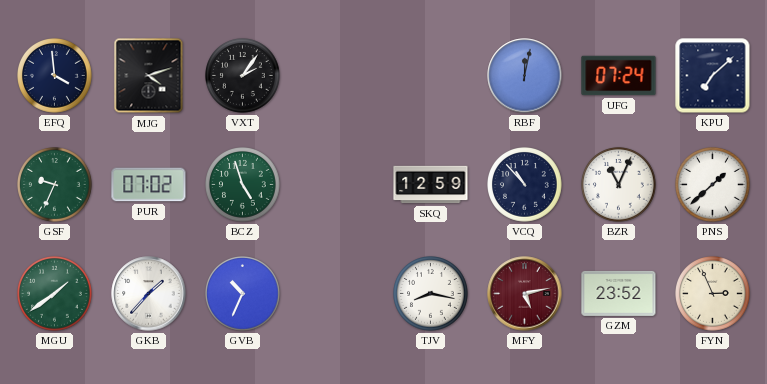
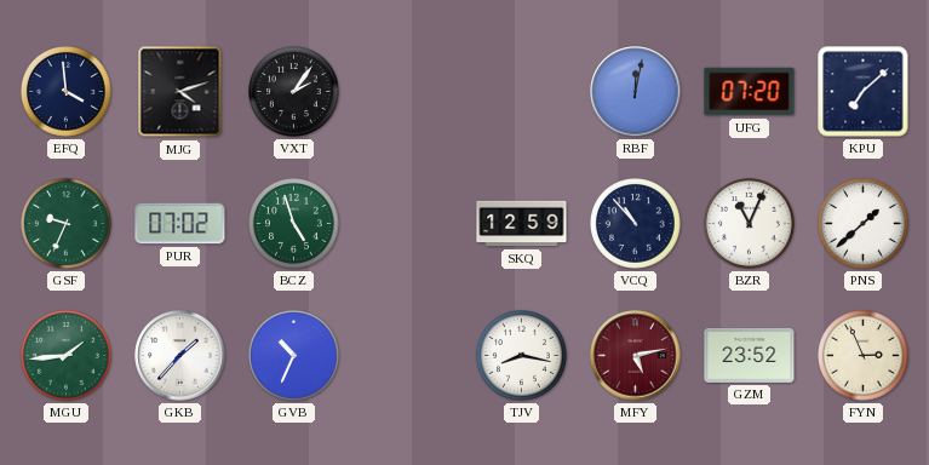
UFG: 07:24 -> 07:20
MGU: 1:39 -> 1:44
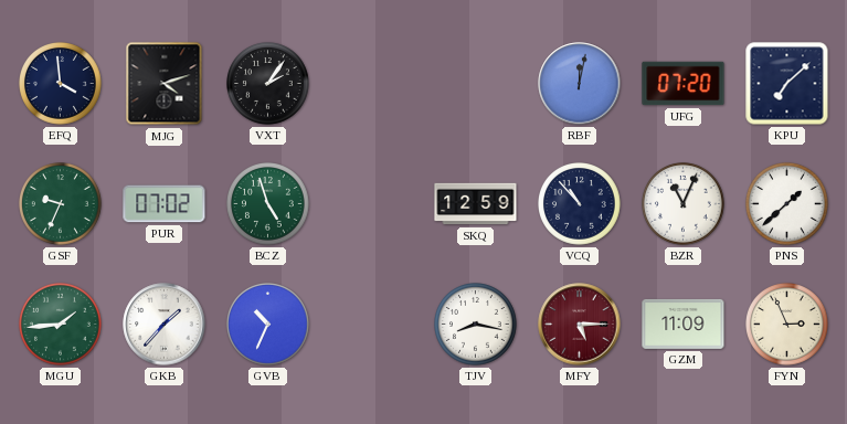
MFY: 5:13 -> 5:15
GZM: 23:52 -> 11:09
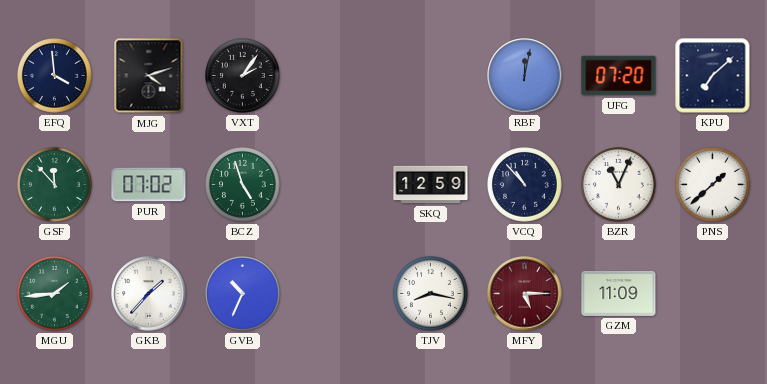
GSF: 9:34 -> 11:53
FYN: 2:56 -> none
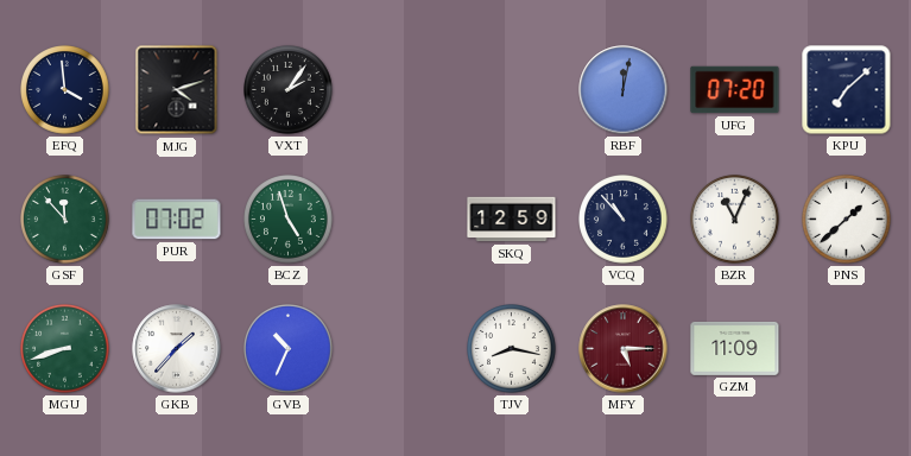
MGU: 1:44 -> 8:42
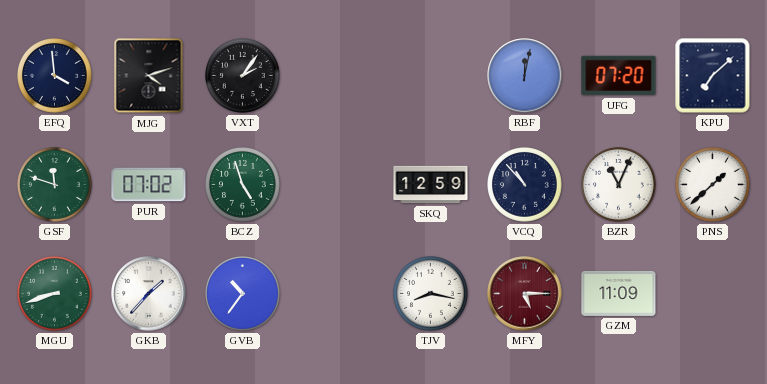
GSF: 11:53 -> 11:48
GVB: 10:34 -> 10:36
